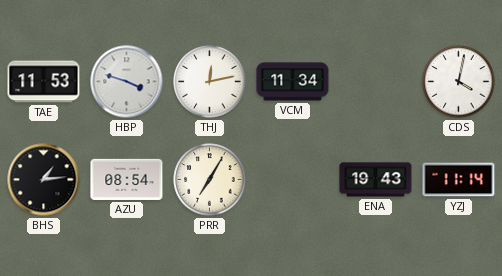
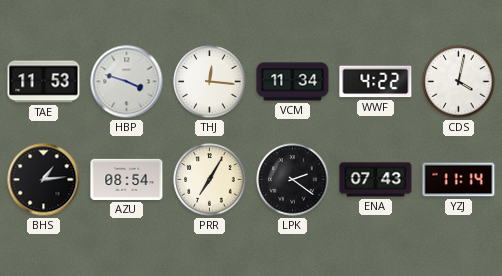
THJ: 12:13 -> 12:16
WWF: none -> 4:22
LPK: none -> 2:21
ENA: 19:43 -> 07:43
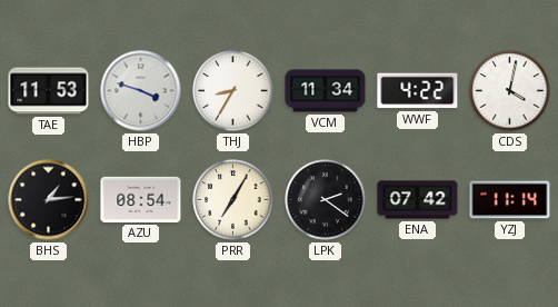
THJ: 12:16 -> 8:35
ENA: 07:43 -> 07:42
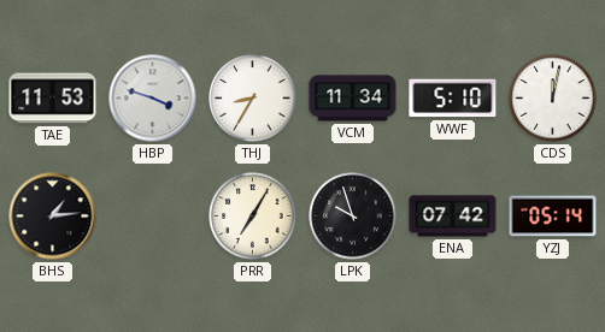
WWF: 4:22 -> 5:10
CDS: 4:02 -> 12:02
AZU: 08:54 -> none
LPK: 2:21 -> 9:57
YZJ: 11:14 -> 05:14
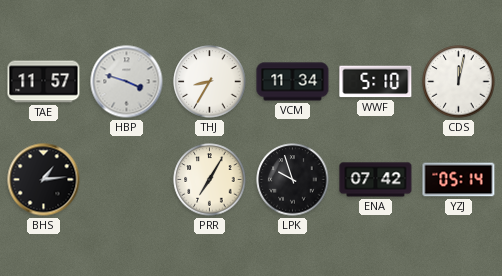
TAE: 11:53 -> 11:57
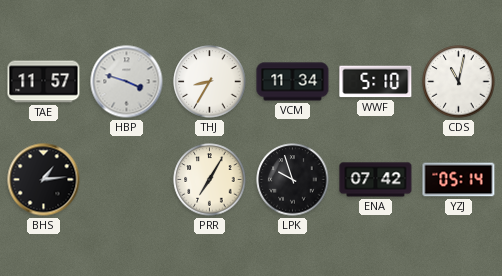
CDS: 12:02 -> 11:02
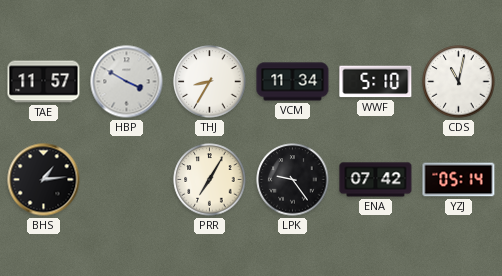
HBP: 3:48 -> 3:50
LPK: 9:57 -> 9:24
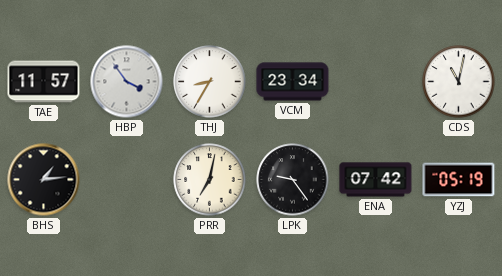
HBP: 3:50 -> 3:54
VCM: 11:34 -> 23:34
WWF: 5:10 -> none
PRR: 7:05 -> 7:02
YZJ: 05:14 -> 05:19
